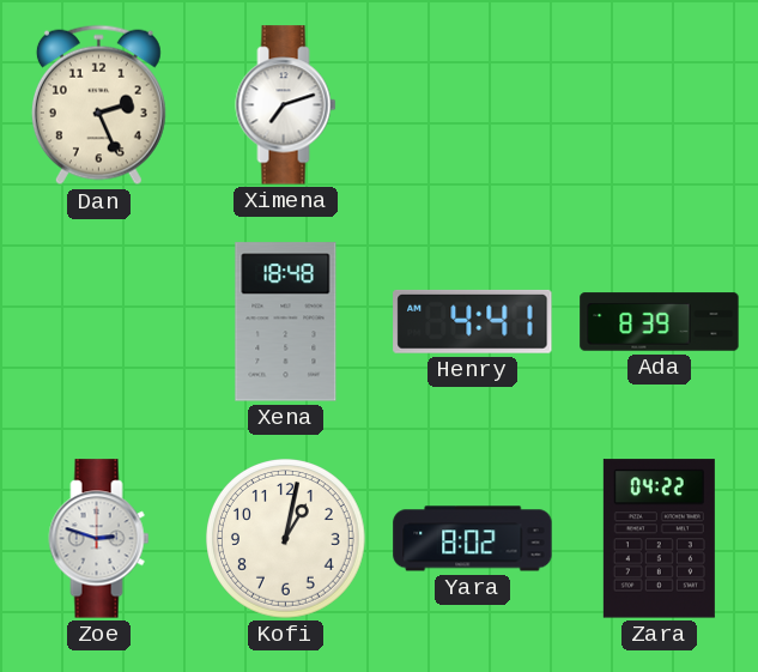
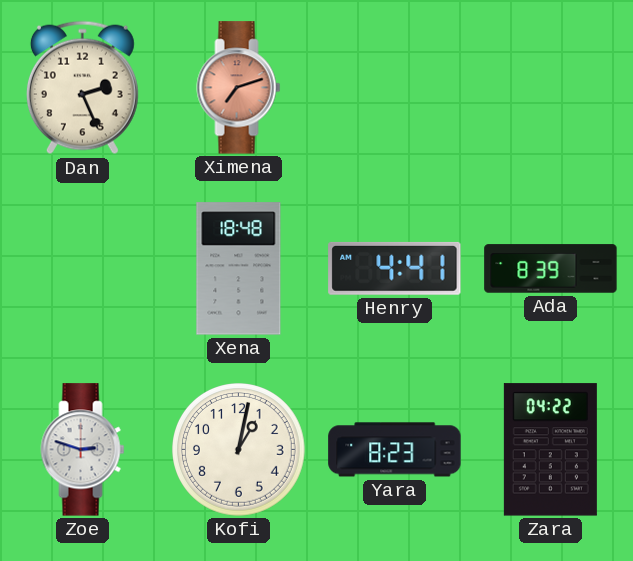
Ximena dial: white -> salmon
Yara: 8:02 -> 8:23
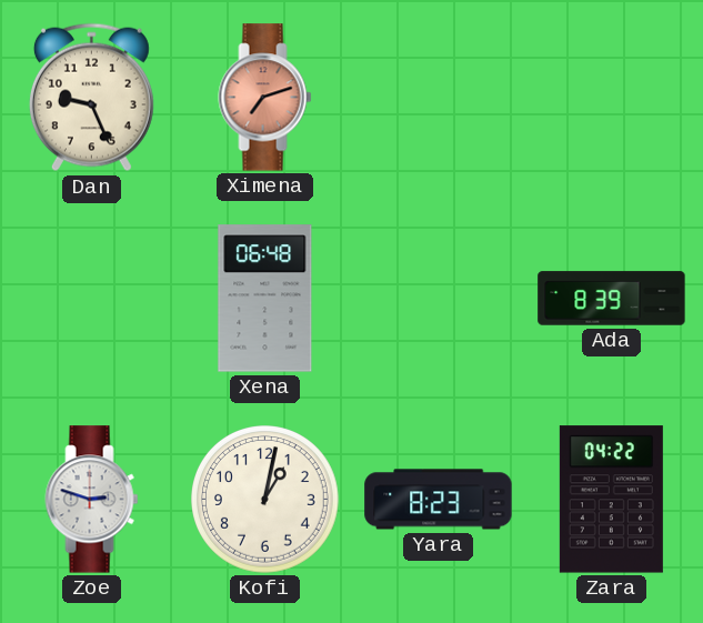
Dan: 2:26 -> 9:26
Xena: 18:48 -> 06:48
Henry: 4:41 -> none
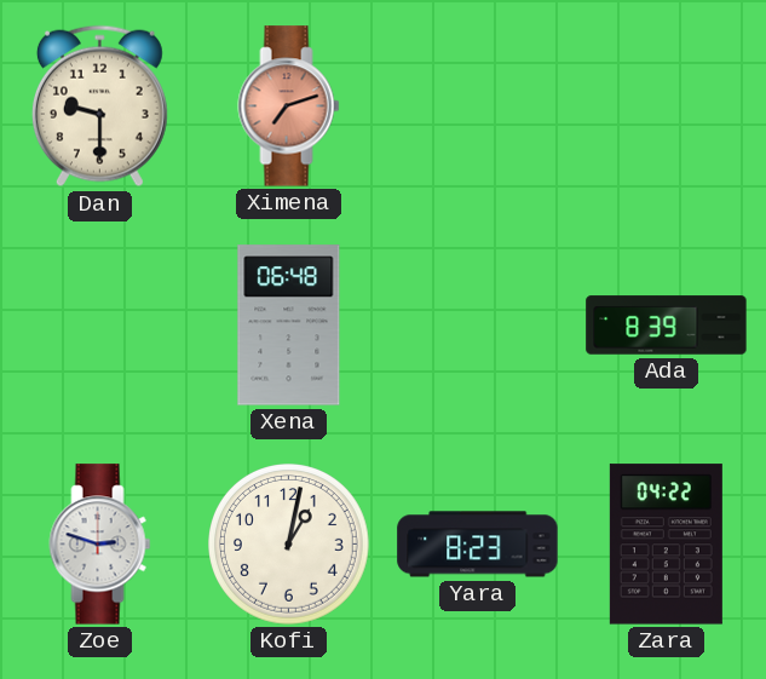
Dan: 9:26 -> 9:30
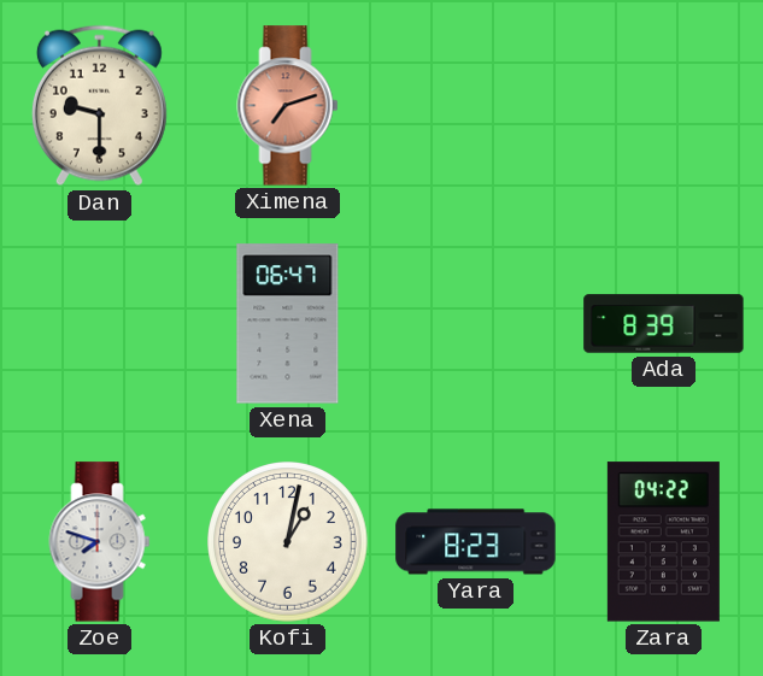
Xena: 06:48 -> 06:47
Zoe: 2:48 -> 7:48
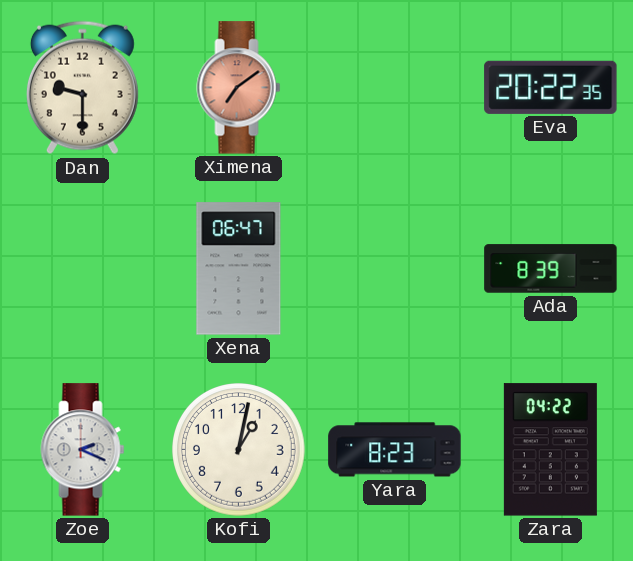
Ximena: 7:12 -> 7:09
Eva: none -> 20:22
Zoe: 7:48 -> 2:19
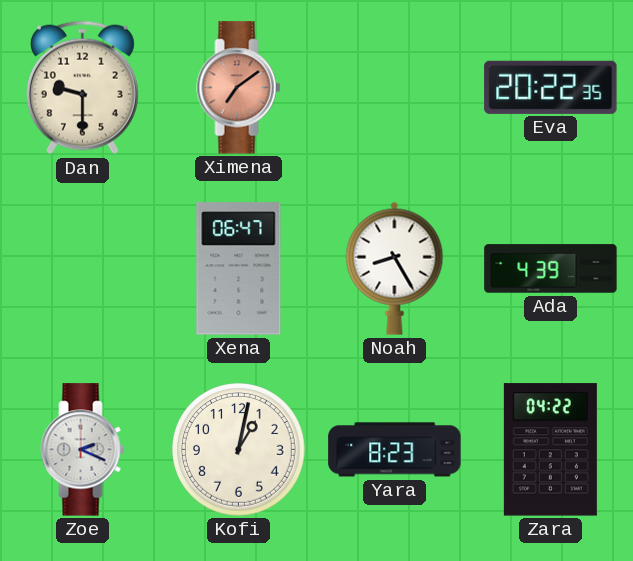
Noah: none -> 8:25
Ada: 8:39 -> 4:39
